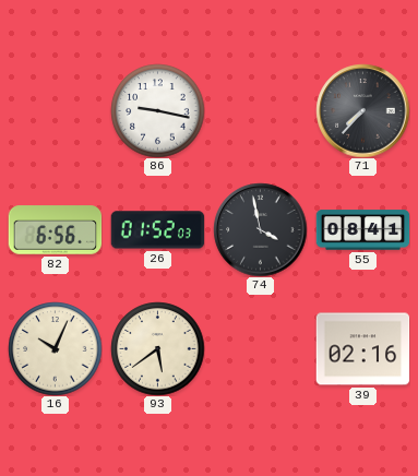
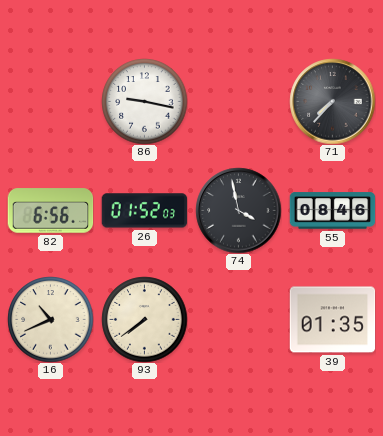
55: 08:41 -> 08:46
16: 10:04 -> 10:41
93: 5:39 -> 7:39
39: 02:16 -> 01:35
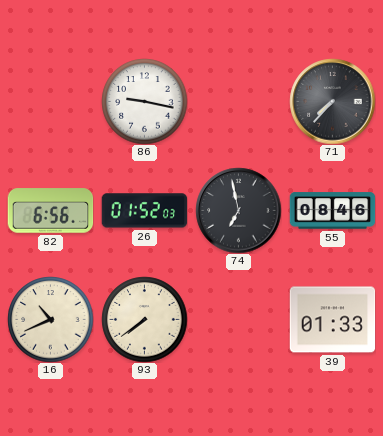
74: 3:58 -> 6:58
39: 01:35 -> 01:33
